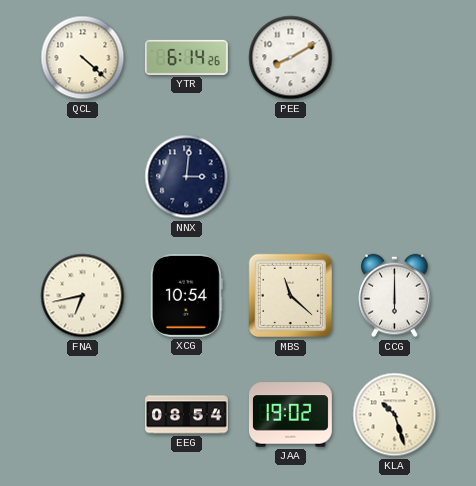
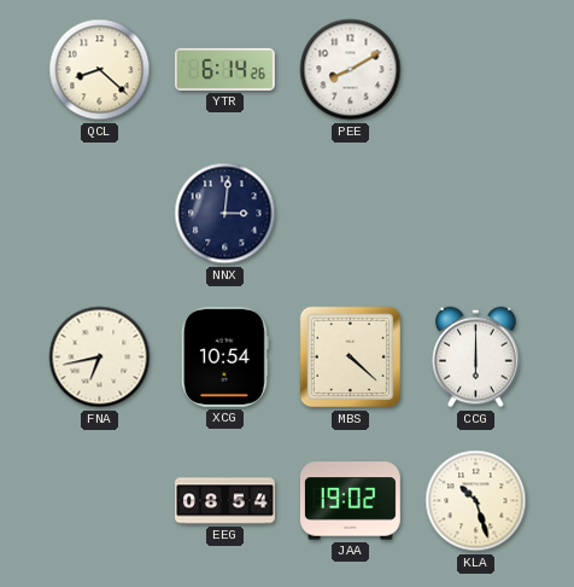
QCL: 4:22 -> 8:22
MBS: 11:22 -> 4:22
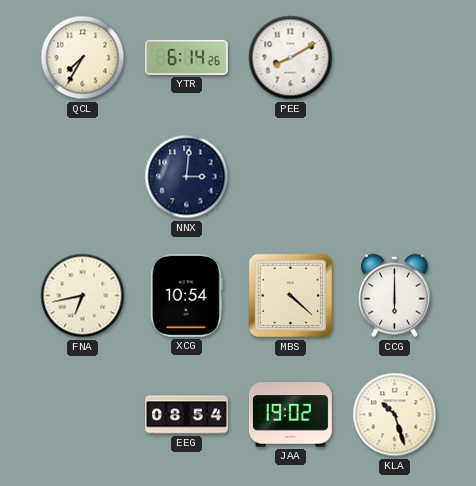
QCL: 8:22 -> 7:35
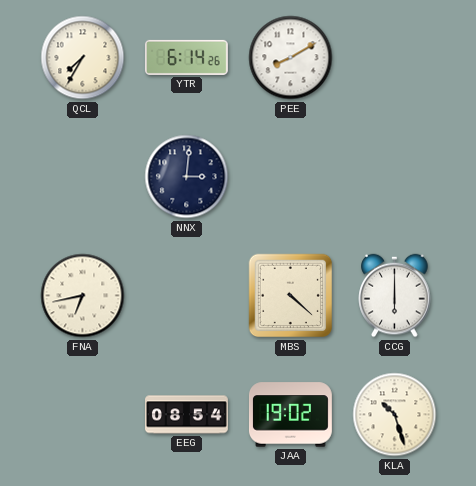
XCG: 10:54 -> none
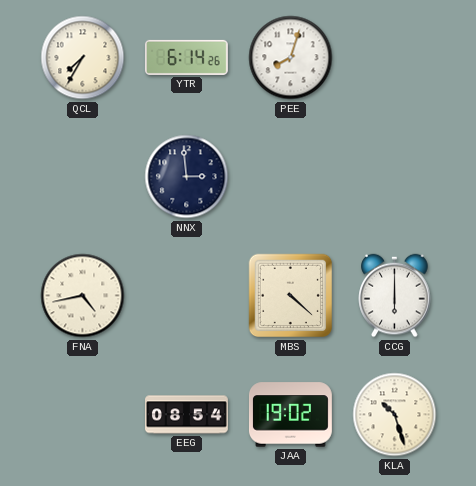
PEE: 8:10 -> 8:03
NNX: 3:01 -> 2:59
FNA: 6:43 -> 4:43
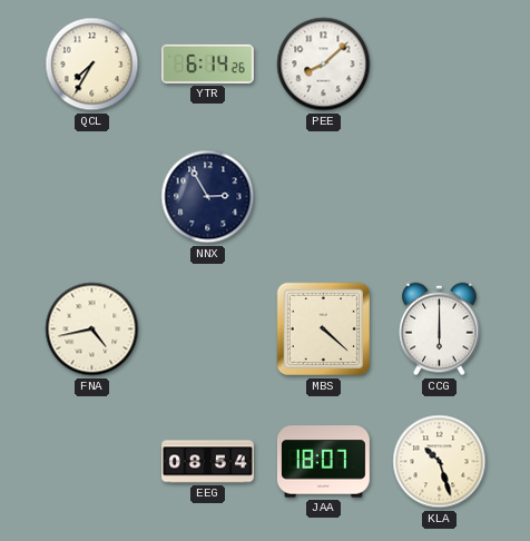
PEE: 8:03 -> 8:08
NNX: 2:59 -> 2:55
JAA: 19:02 -> 18:07
